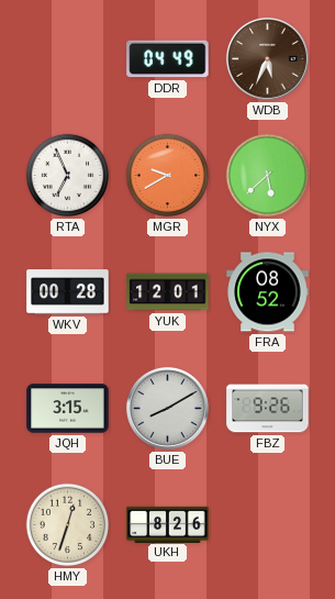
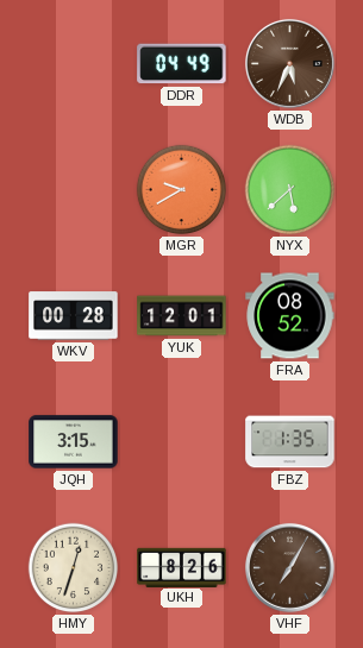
RTA: 6:56 -> none
BUE: 8:10 -> none
FBZ: 9:26 -> 1:35
VHF: none -> 7:05
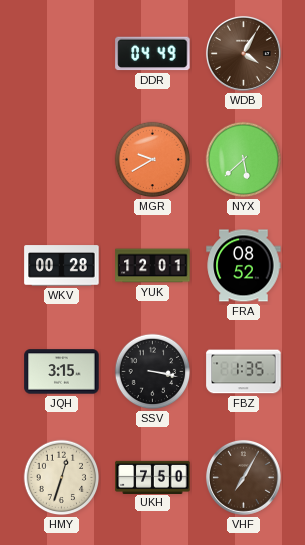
WDB: 5:34 -> 4:05
SSV: none -> 3:17
UKH: 8:26 -> 7:50
